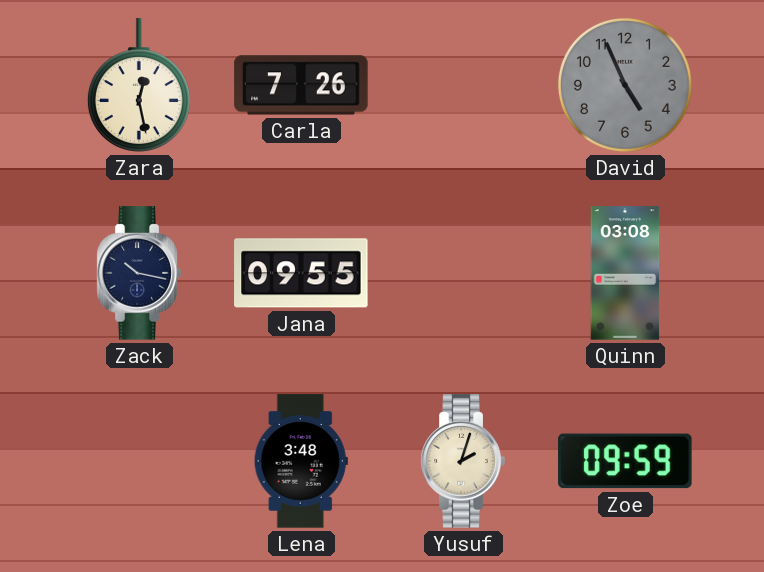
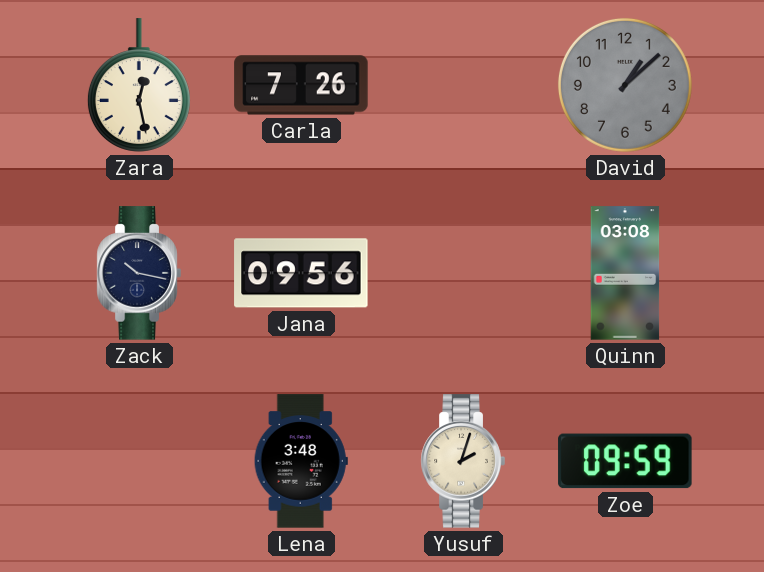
David: 4:56 -> 1:08
Jana: 09:55 -> 09:56
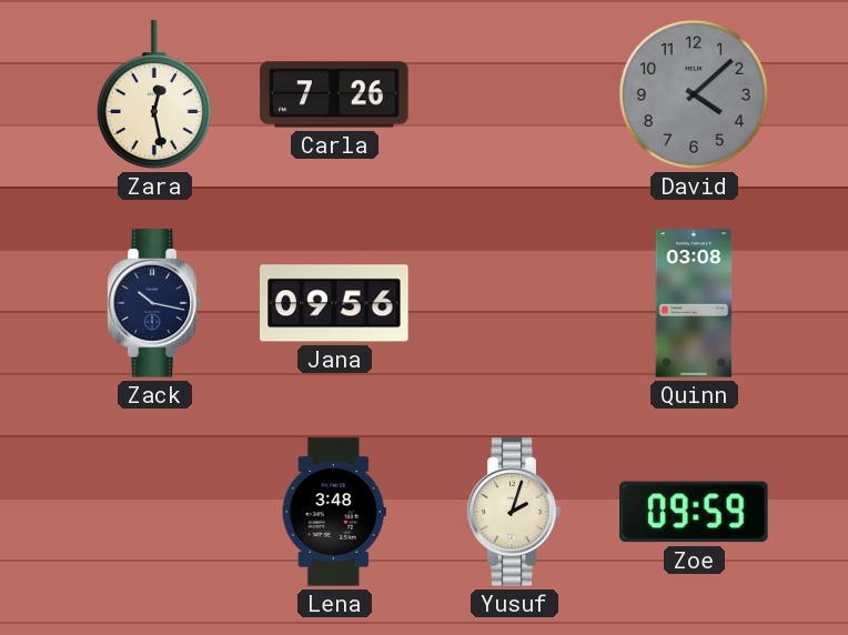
David: 1:08 -> 4:08
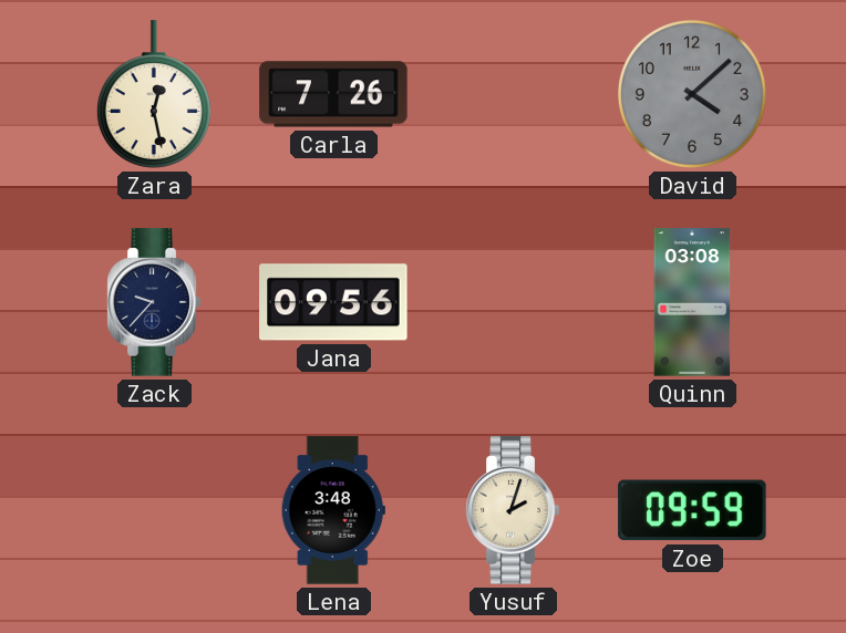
Zack: 10:17 -> 9:37
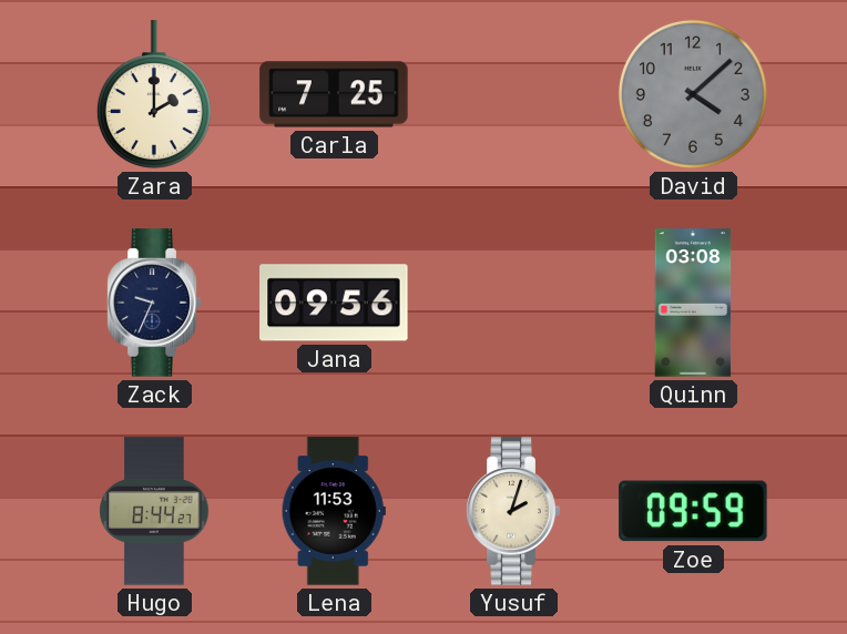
Zara: 12:28 -> 2:00
Carla: 7:26 -> 7:25
Zack: 9:37 -> 9:34
Hugo: none -> 8:44
Lena: 3:48 -> 11:53
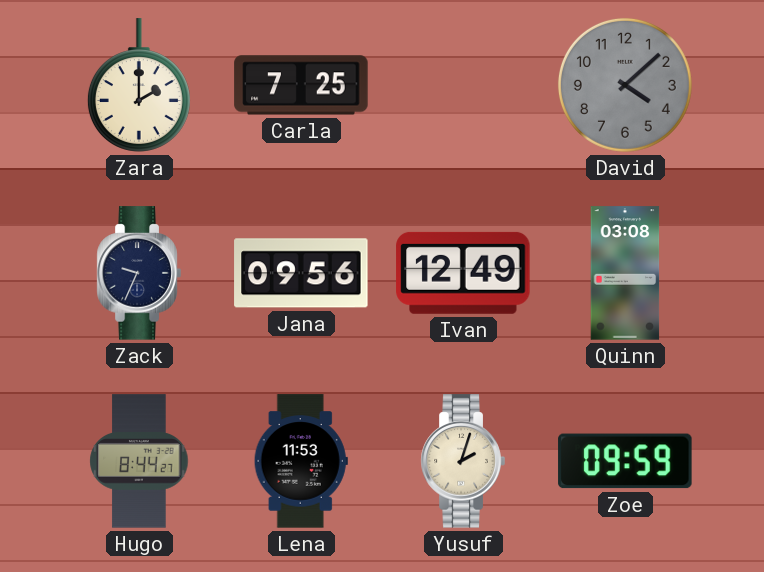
Ivan: none -> 12:49
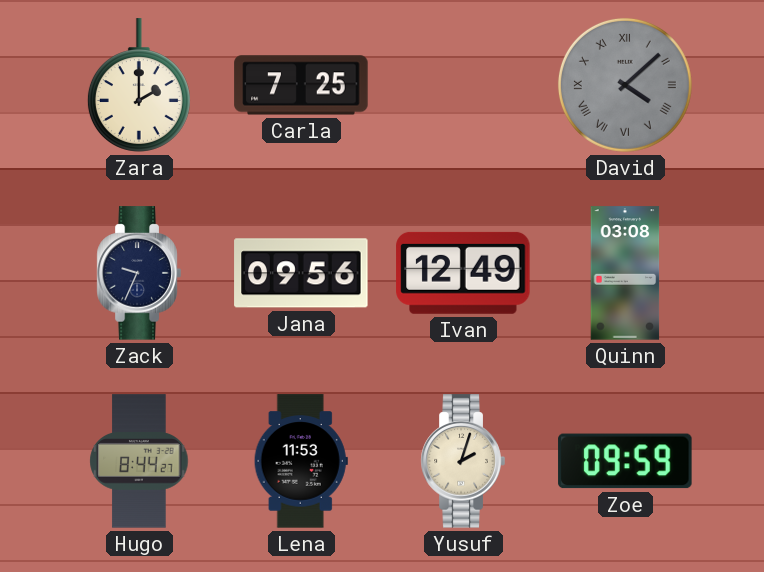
David numerals: Arabic -> Roman
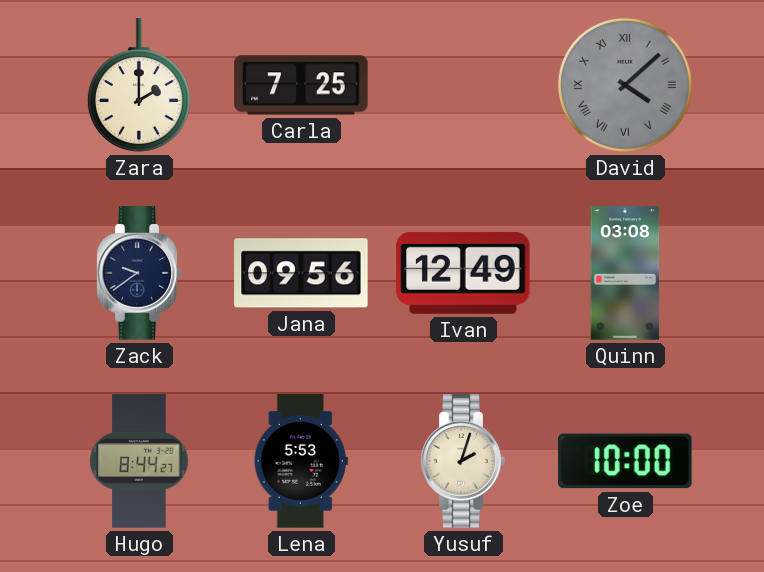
Zack: 9:34 -> 9:39
Lena: 11:53 -> 5:53
Zoe: 09:59 -> 10:00
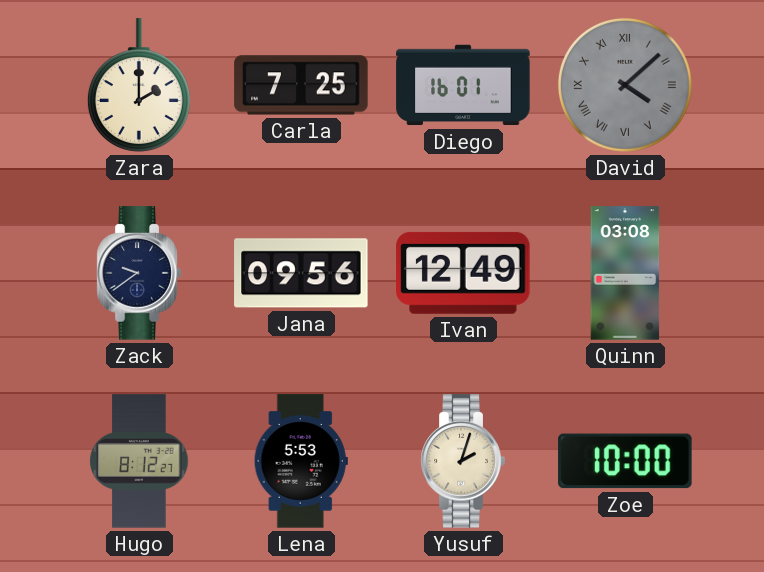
Diego: none -> 16:01
Hugo: 8:44 -> 8:12
